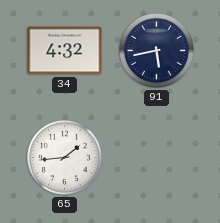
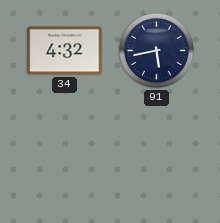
65: 1:44 -> none
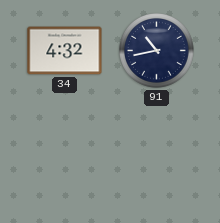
91: 5:43 -> 10:43
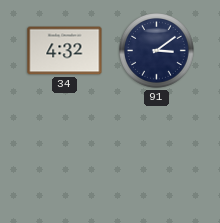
91: 10:43 -> 3:09
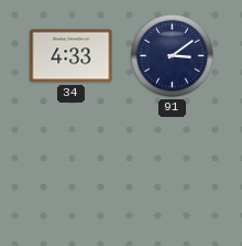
34: 4:32 -> 4:33
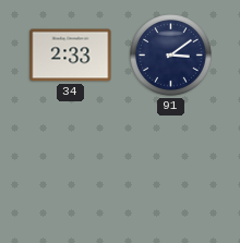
34: 4:33 -> 2:33
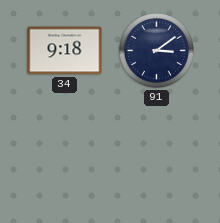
34: 2:33 -> 9:18
